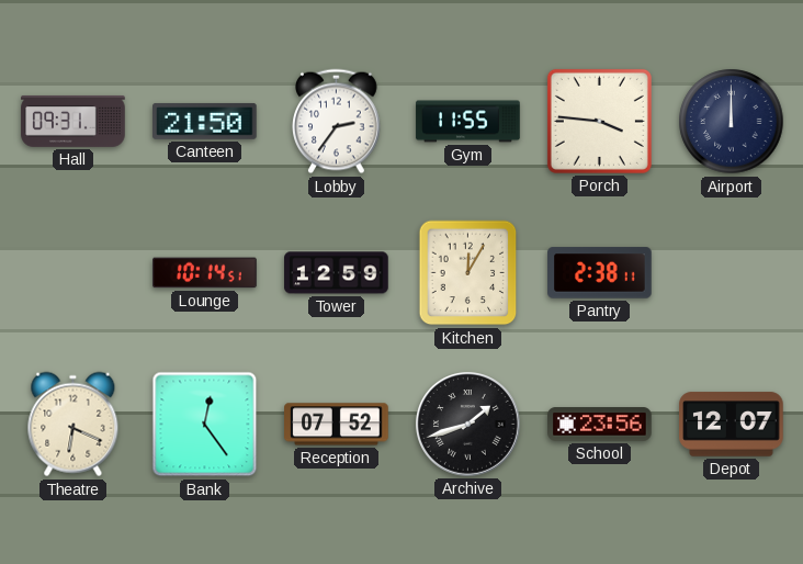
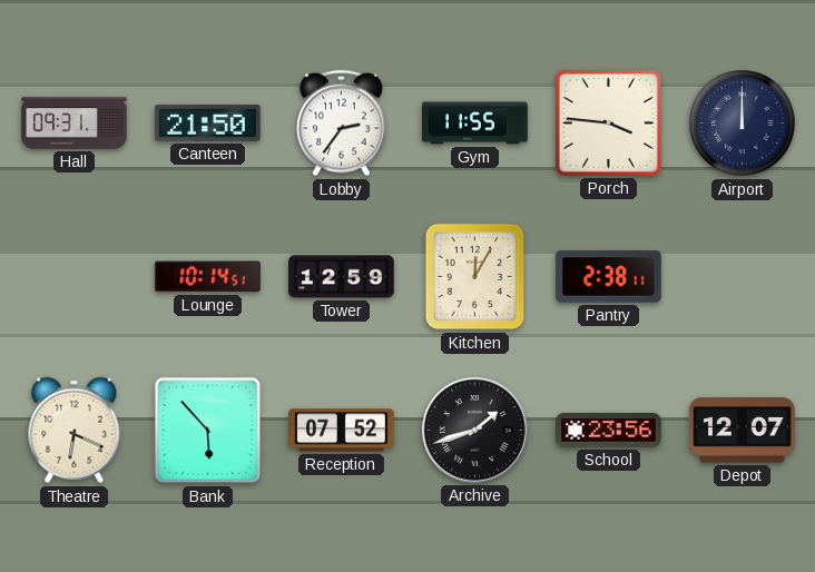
Bank: 12:24 -> 5:53
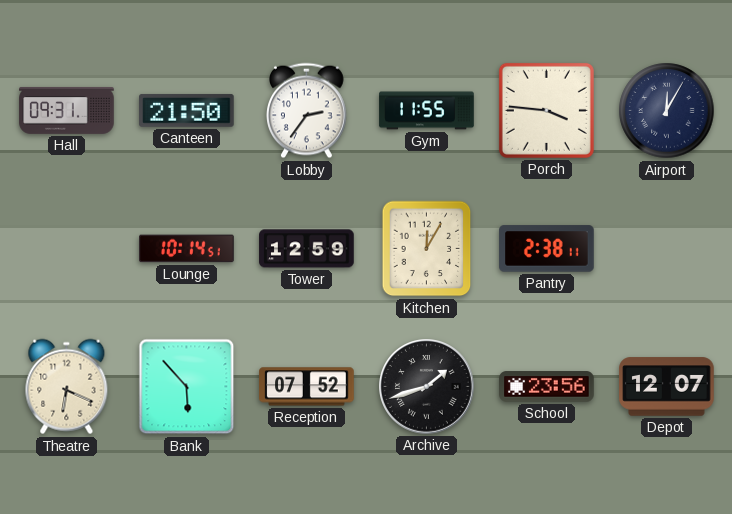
Airport: 12:00 -> 12:05
